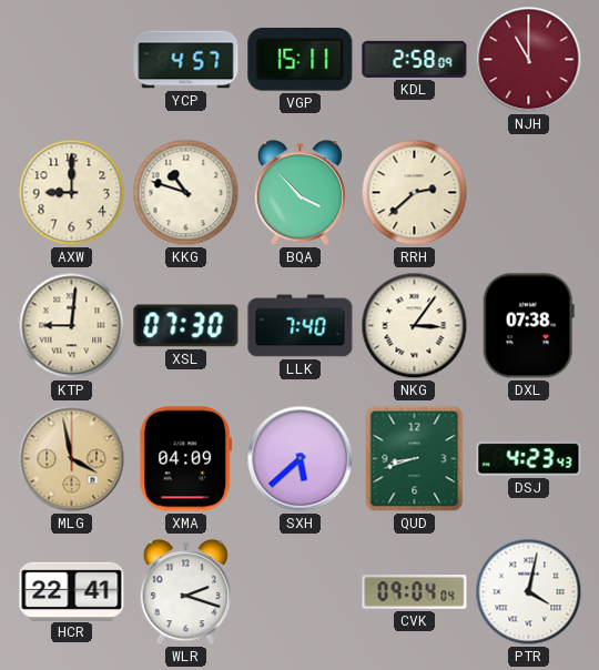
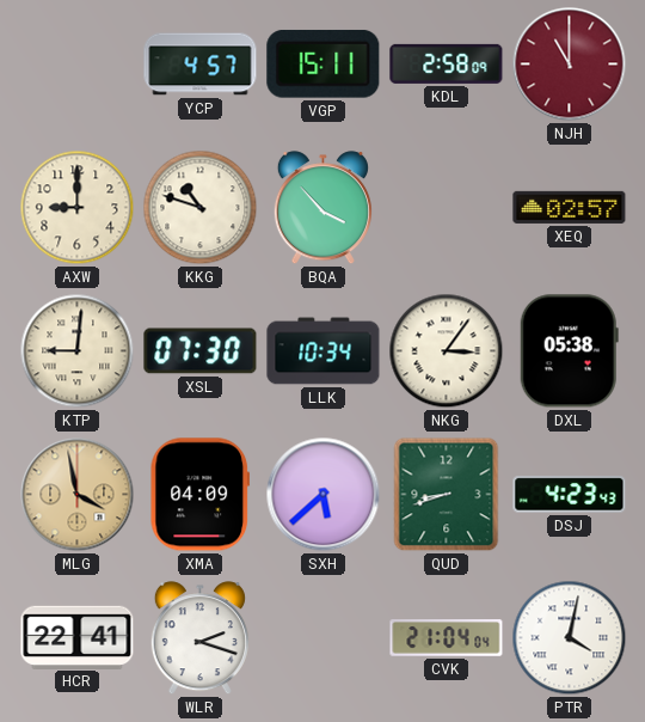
RRH: 2:38 -> none
XEQ: none -> 02:57
LLK: 7:40 -> 10:34
DXL: 07:38 -> 05:38
CVK: 09:04 -> 21:04
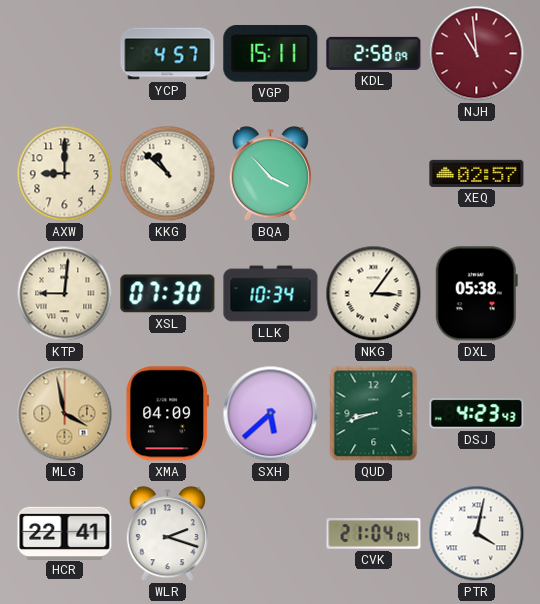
NJH: 11:00 -> 10:59
KKG: 10:48 -> 10:52
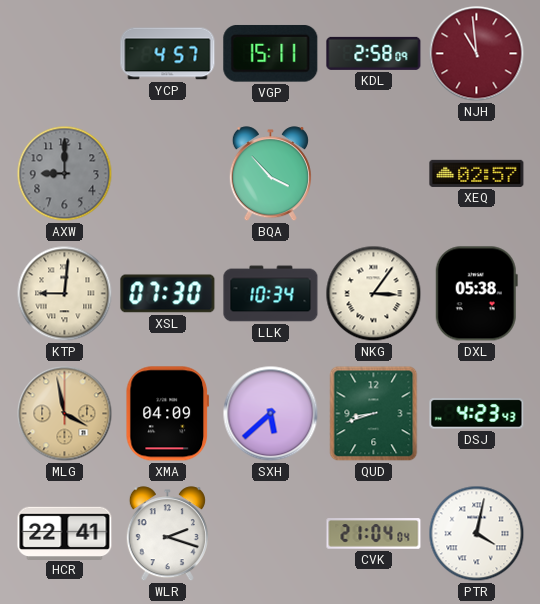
AXW dial: cream -> grey
KKG: 10:52 -> none
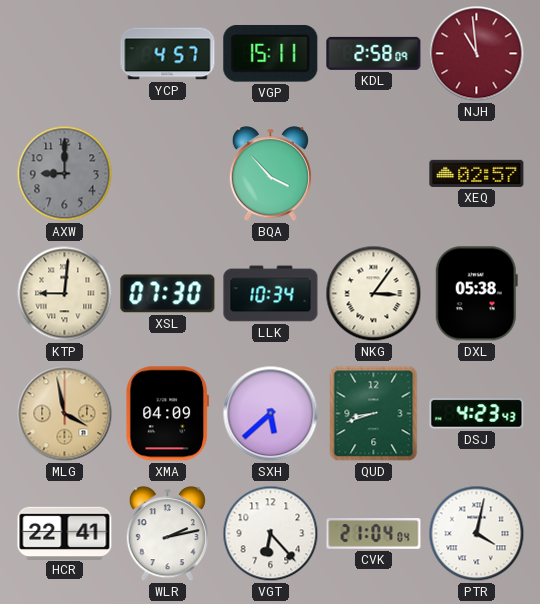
WLR: 2:18 -> 2:13
VGT: none -> 6:23
